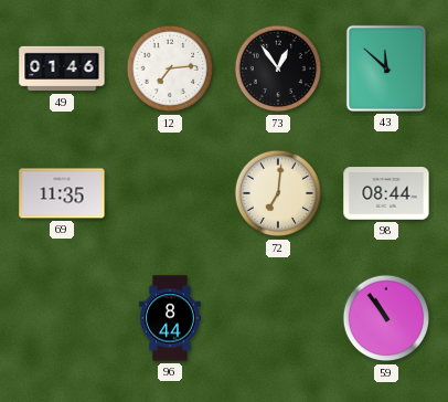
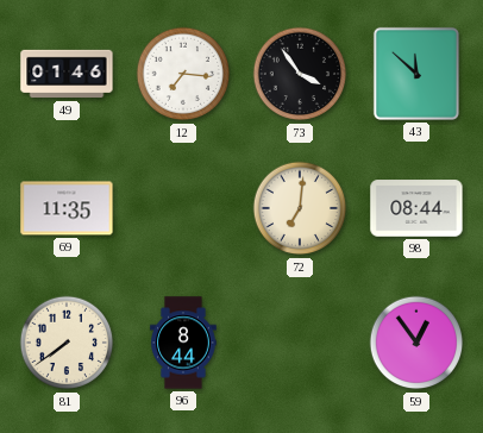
12: 7:14 -> 7:16
73: 12:54 -> 3:54
81: none -> 7:39
59: 10:54 -> 12:54
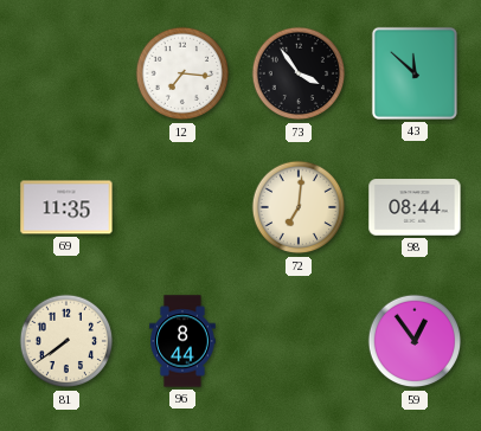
49: 01:46 -> none
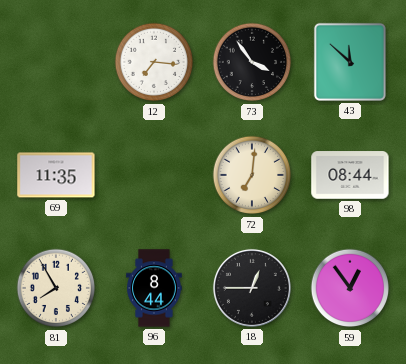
81: 7:39 -> 7:55
18: none -> 12:45
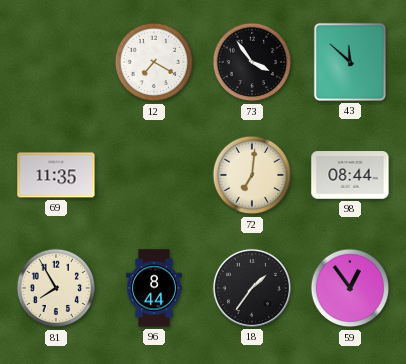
12: 7:16 -> 7:20
18: 12:45 -> 1:36
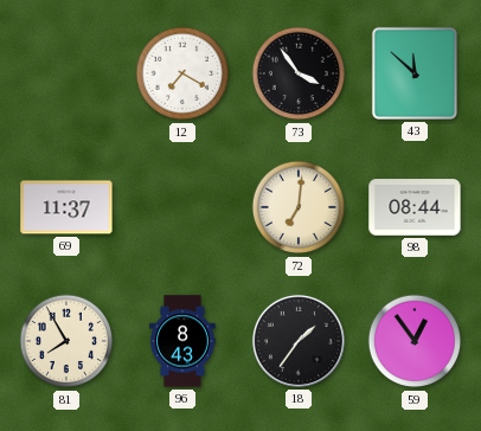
69: 11:35 -> 11:37
96: 8:44 -> 8:43
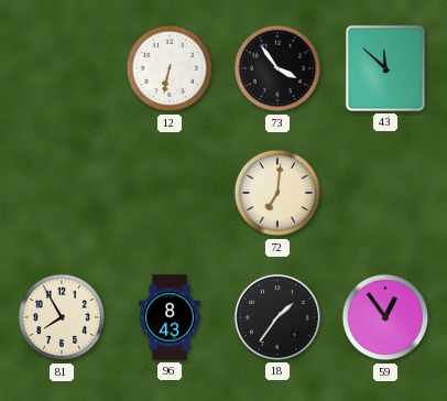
12: 7:20 -> 6:32
69: 11:37 -> none
98: 08:44 -> none
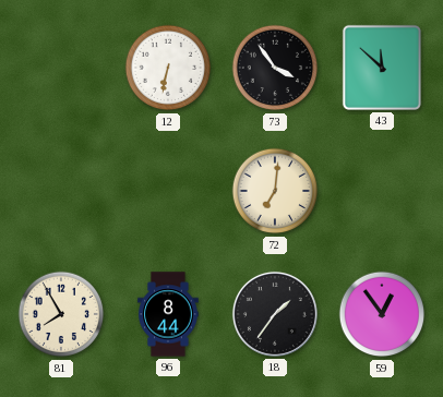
96: 8:43 -> 8:44
